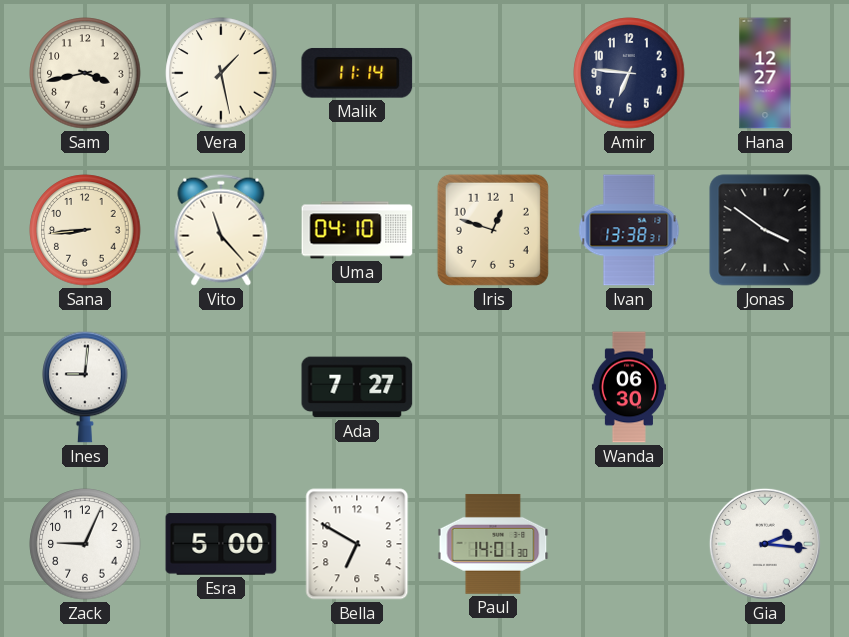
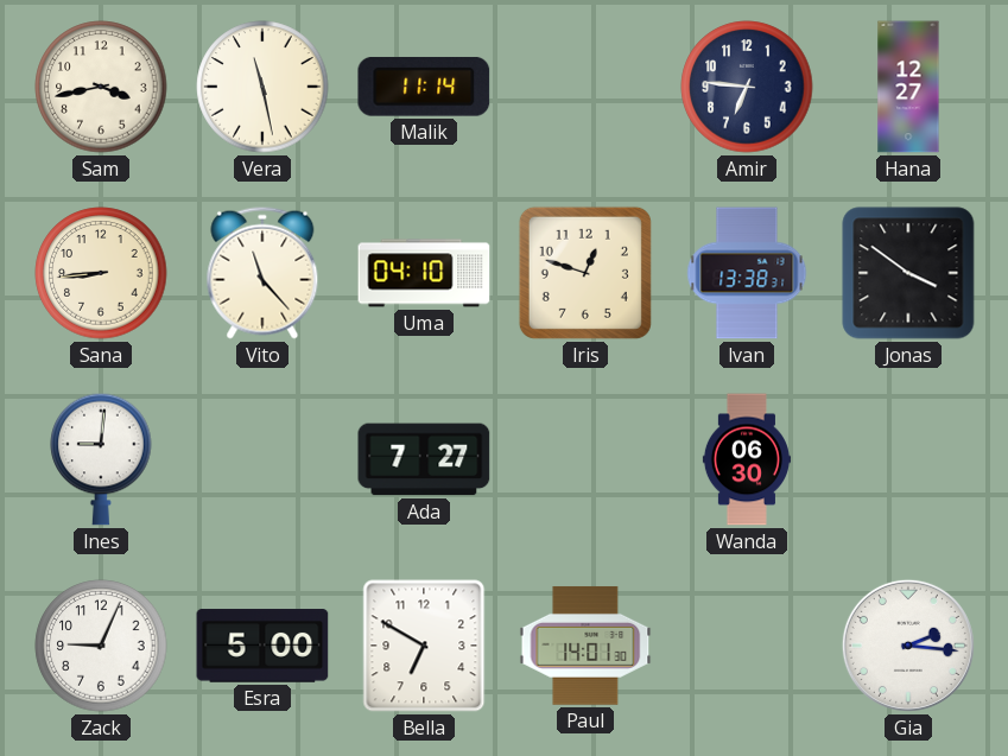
Vera: 1:28 -> 11:28
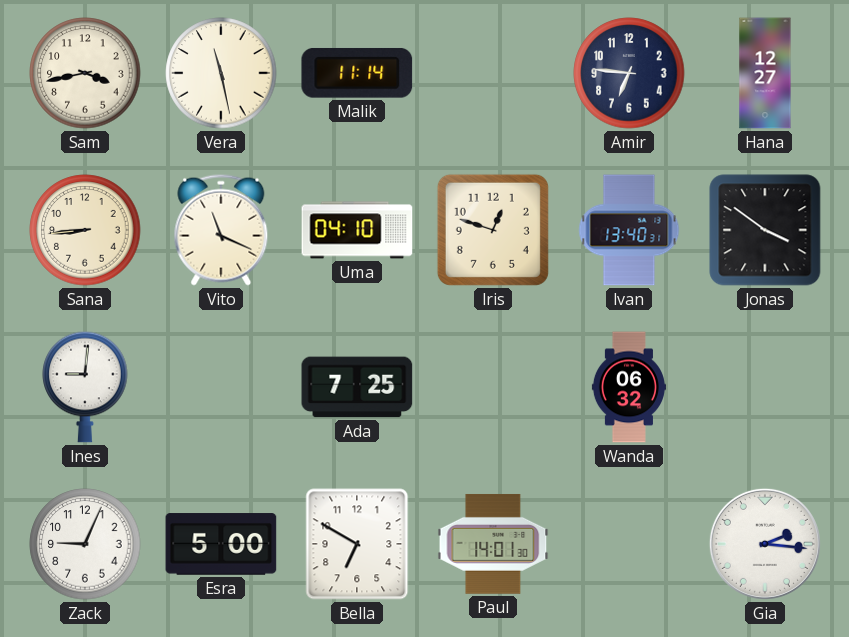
Vito: 11:23 -> 11:19
Ivan: 13:38 -> 13:40
Ada: 7:27 -> 7:25
Wanda: 06:30 -> 06:32
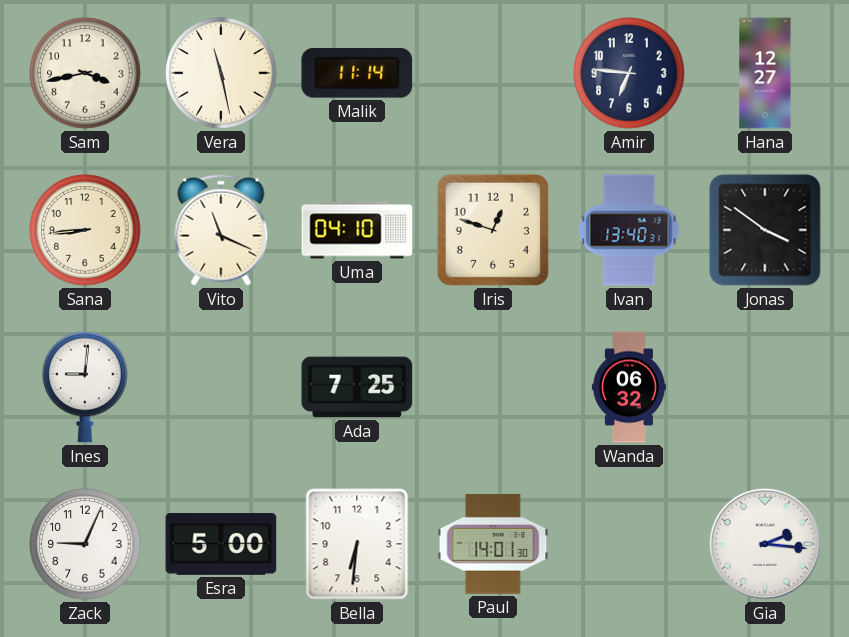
Bella: 6:50 -> 6:31
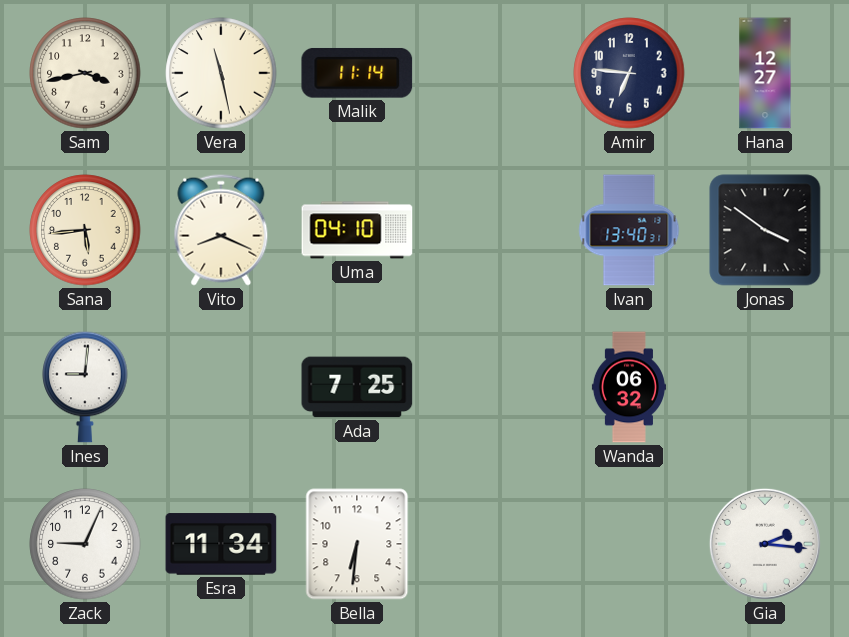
Sana: 8:44 -> 5:44
Vito: 11:19 -> 8:19
Iris: 12:48 -> none
Esra: 5:00 -> 11:34
Paul: 14:01 -> none
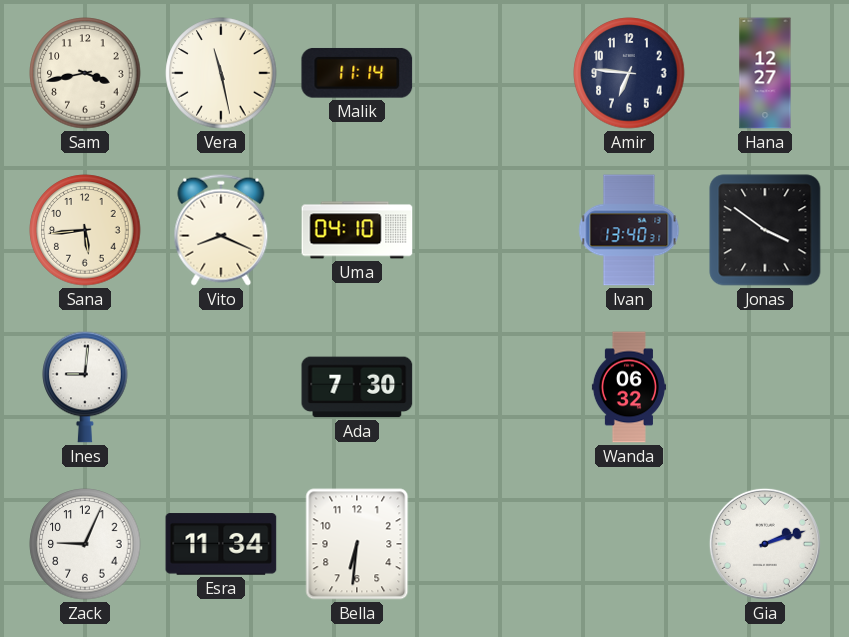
Ada: 7:25 -> 7:30
Gia: 2:16 -> 2:12
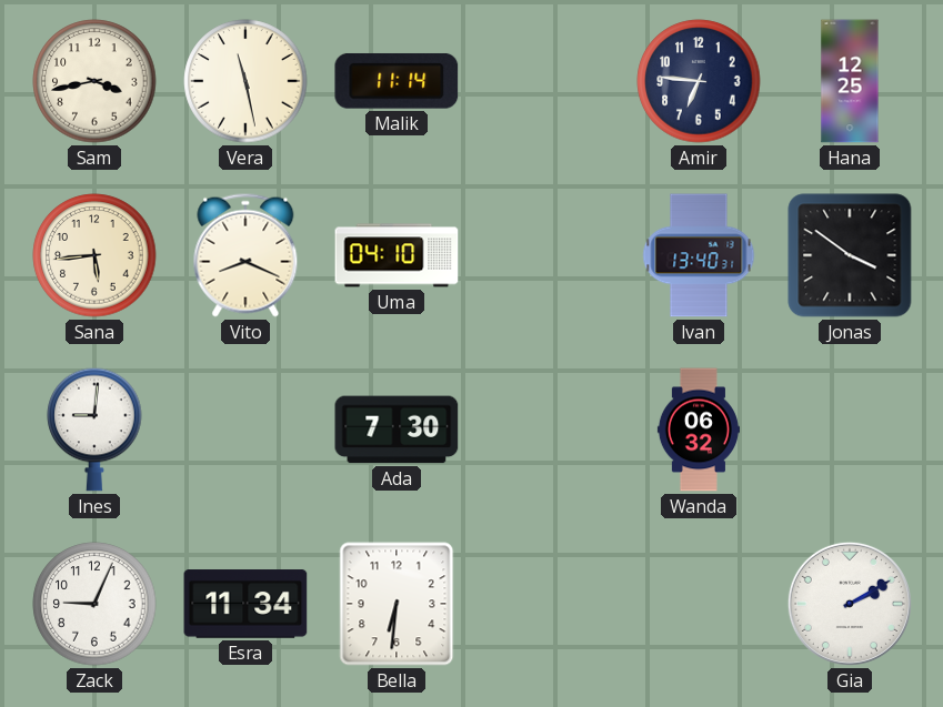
Hana: 12:27 -> 12:25
Gia: 2:12 -> 2:10
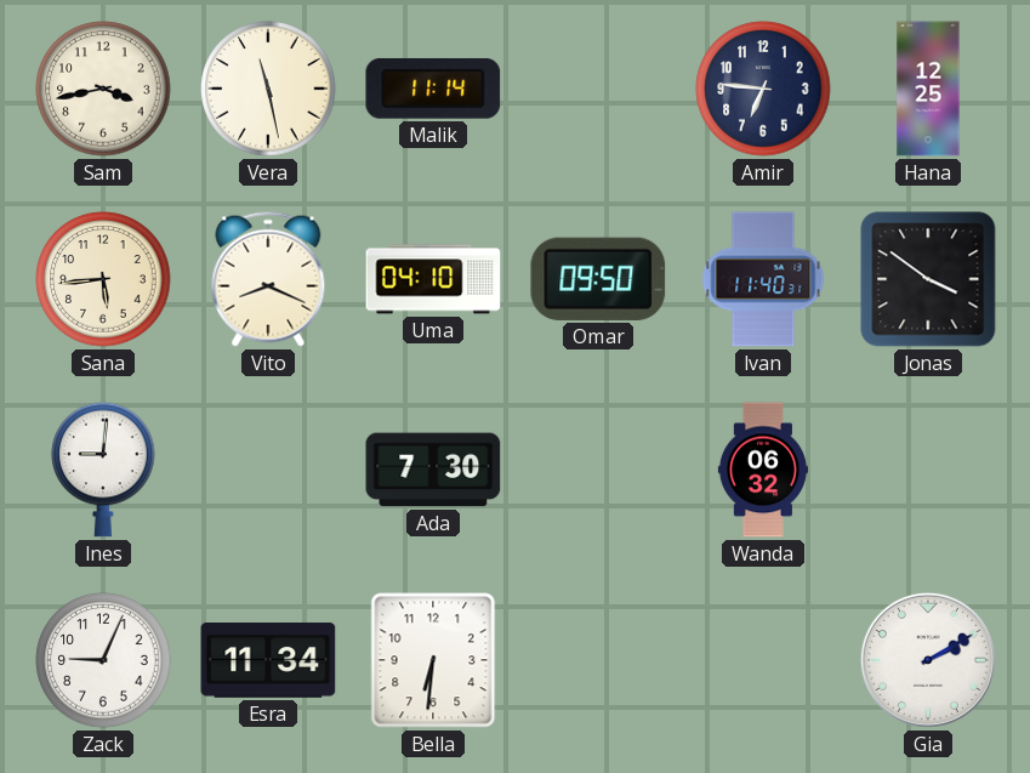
Omar: none -> 09:50
Ivan: 13:40 -> 11:40
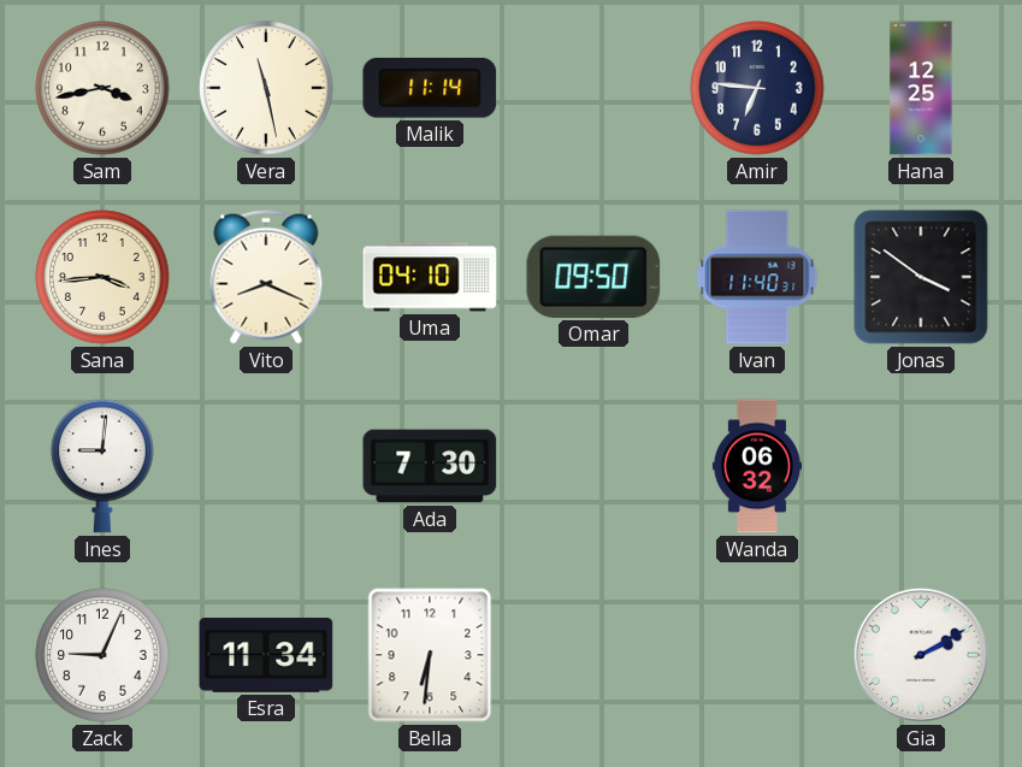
Sana: 5:44 -> 3:44
